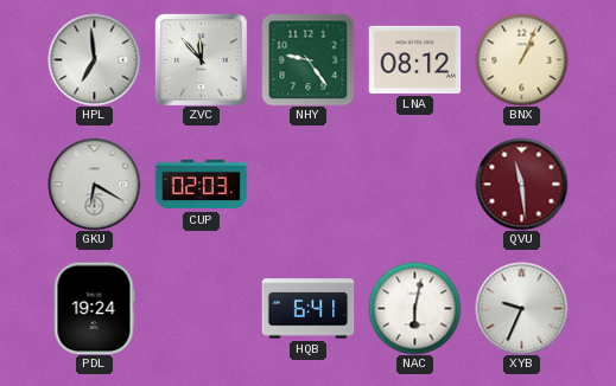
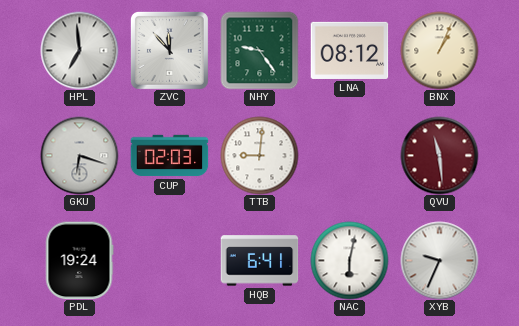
GKU: 6:20 -> 6:18
TTB: none -> 9:01
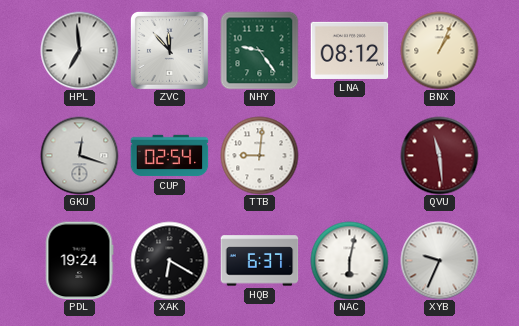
GKU: 6:18 -> 12:18
CUP: 02:03 -> 02:54
XAK: none -> 6:20
HQB: 6:41 -> 6:37
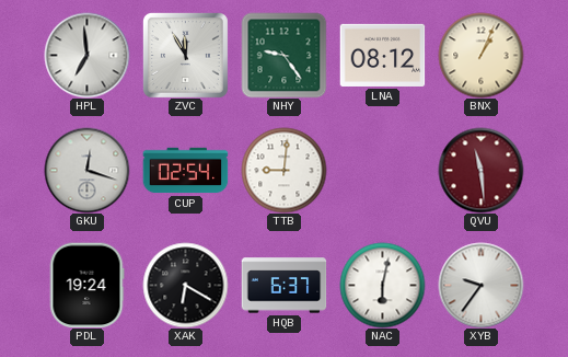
ZVC: 11:53 -> 11:55
XYB: 9:34 -> 9:36
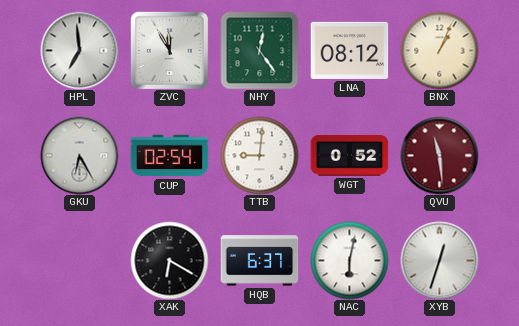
NHY: 9:24 -> 12:24
GKU: 12:18 -> 6:25
WGT: none -> 0:52
PDL: 19:24 -> none
XYB: 9:36 -> 12:33
